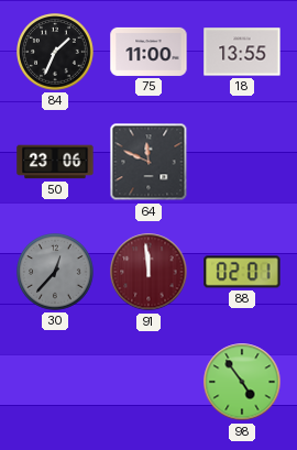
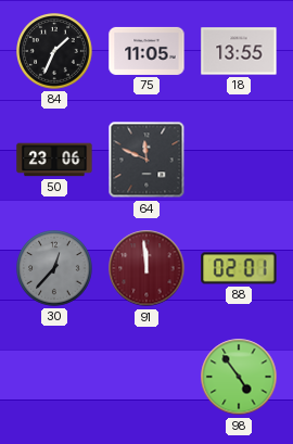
75: 11:00 -> 11:05
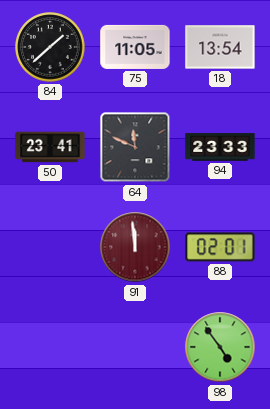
84: 1:34 -> 1:38
18: 13:55 -> 13:54
50: 23:06 -> 23:41
94: none -> 23:33
30: 12:37 -> none
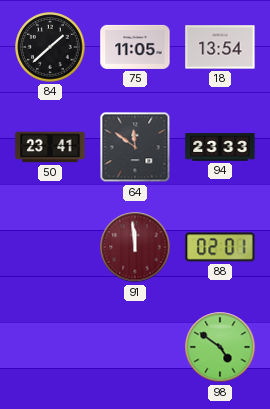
64: 11:49 -> 11:51
98: 4:54 -> 4:51
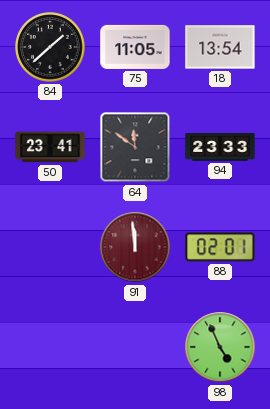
98: 4:51 -> 4:56
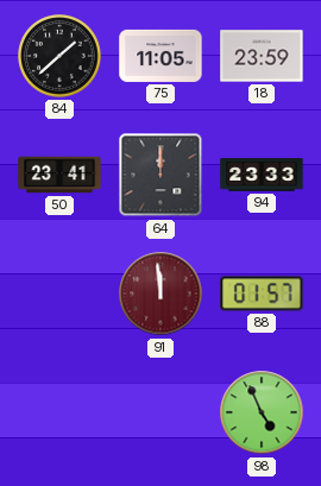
18: 13:54 -> 23:59
64: 11:51 -> 12:00
88: 02:01 -> 01:57
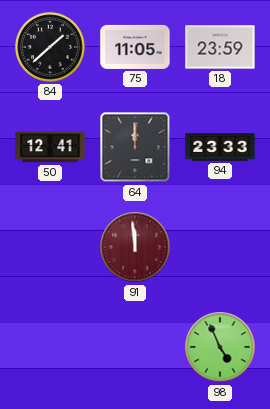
50: 23:41 -> 12:41
88: 01:57 -> none
